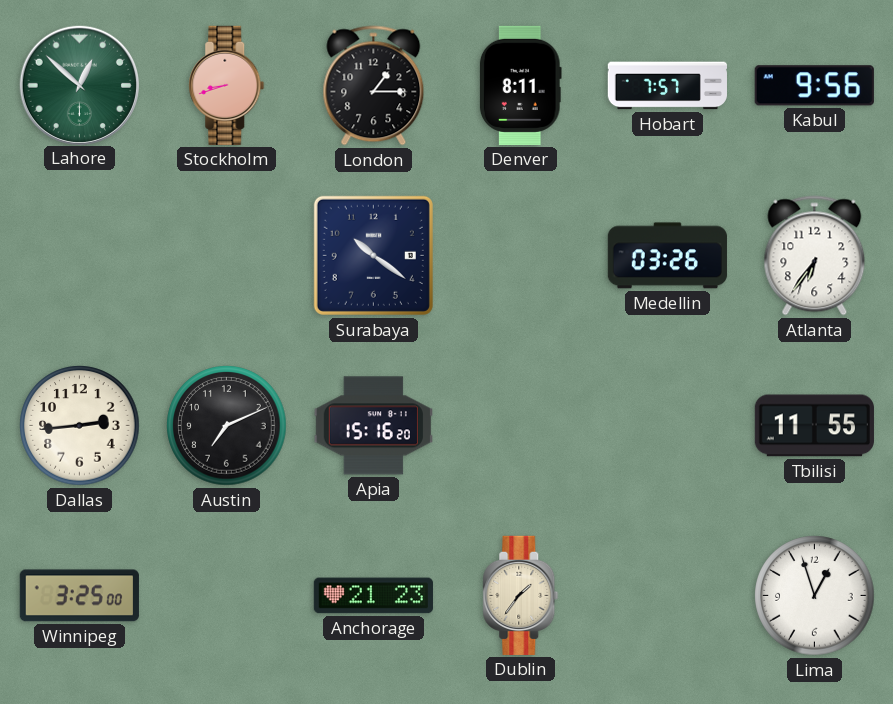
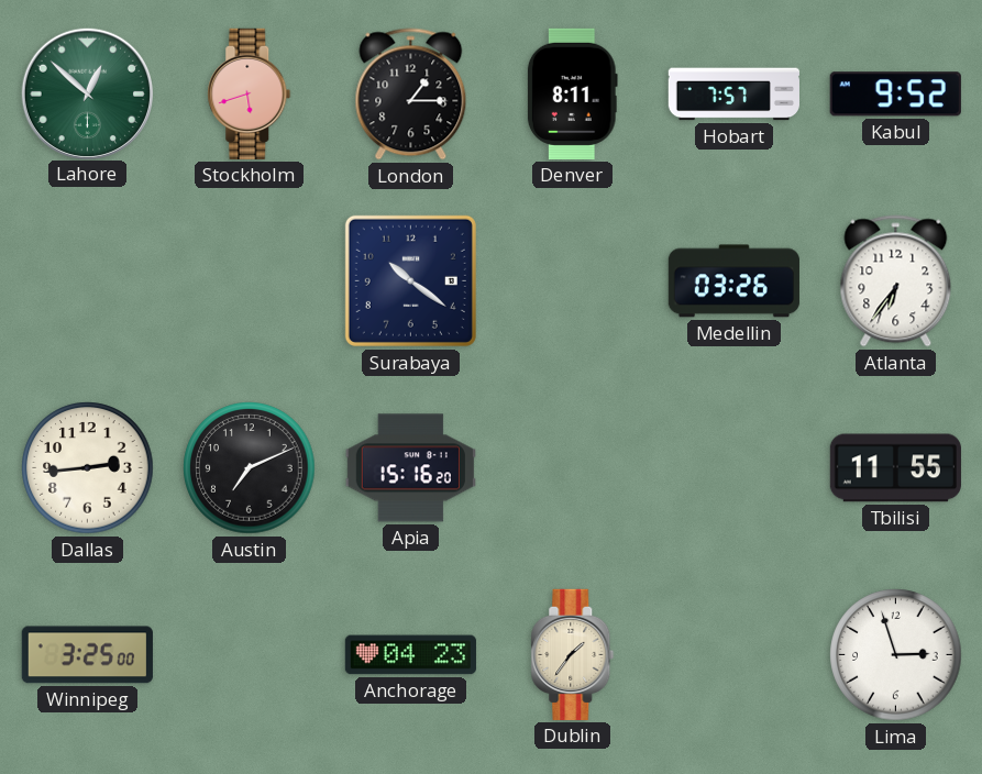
Stockholm: 8:42 -> 5:42
Kabul: 9:56 -> 9:52
Anchorage: 21:23 -> 04:23
Lima: 12:57 -> 2:57
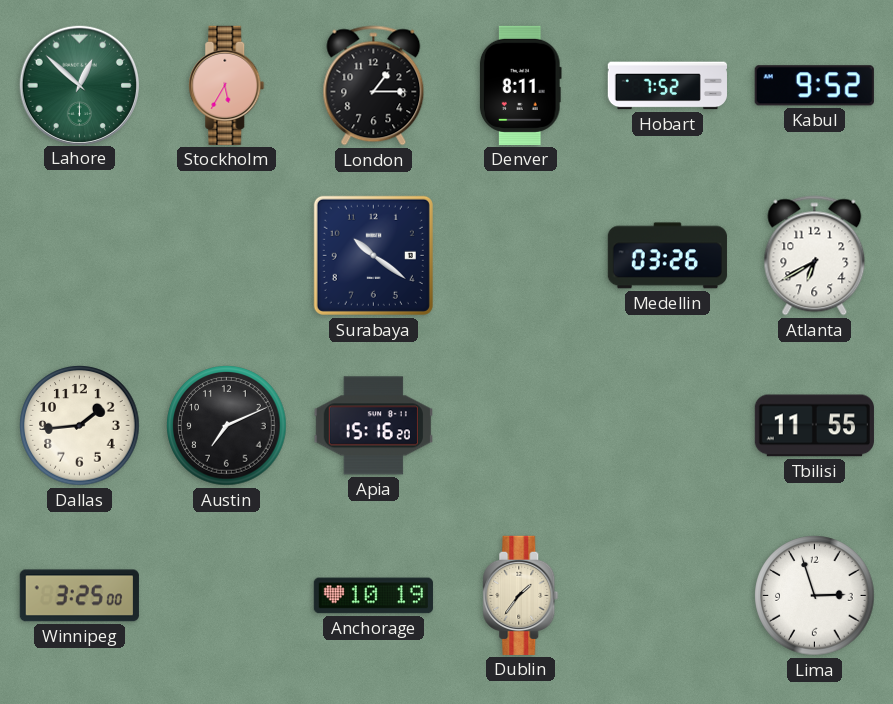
Stockholm: 5:42 -> 5:35
Hobart: 7:57 -> 7:52
Atlanta: 6:36 -> 6:40
Dallas: 2:44 -> 1:44
Anchorage: 04:23 -> 10:19
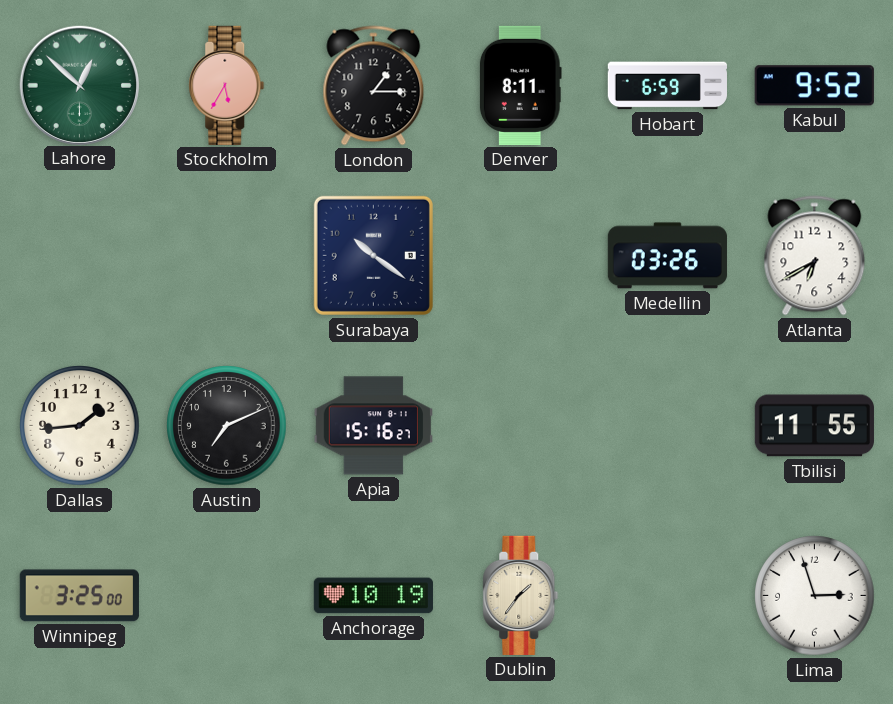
Hobart: 7:52 -> 6:59
Apia: 15:16:20 -> 15:16:27
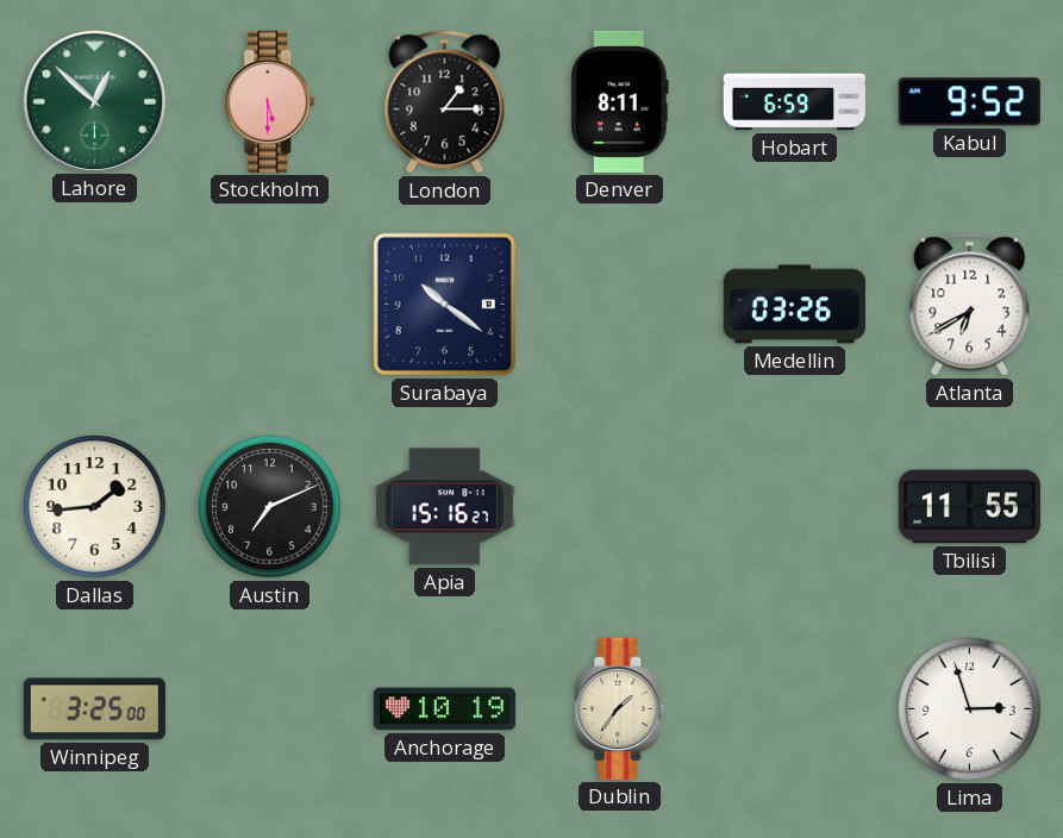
Stockholm: 5:35 -> 5:30
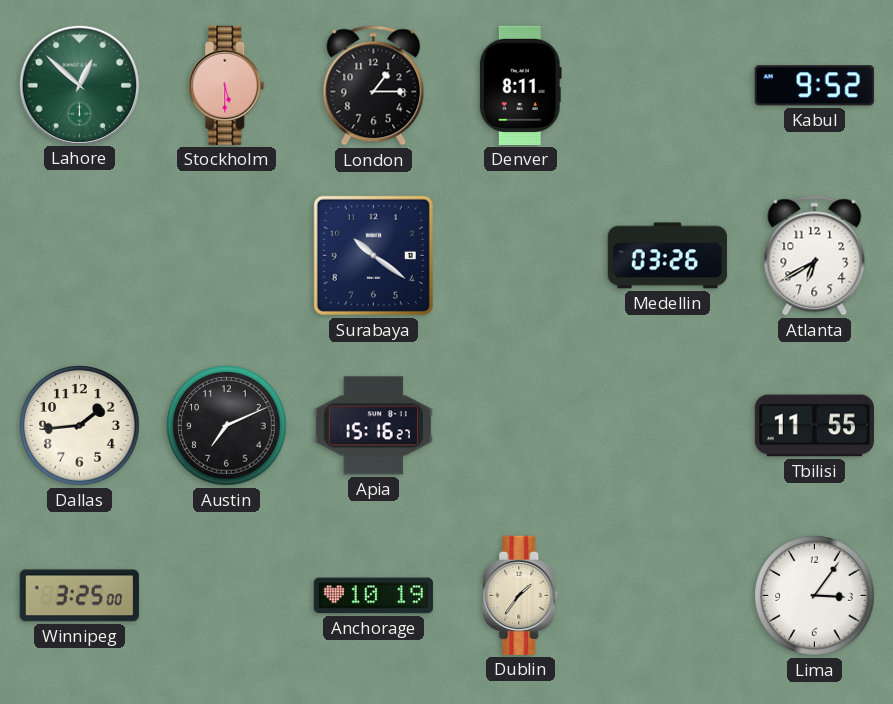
Hobart: 6:59 -> none
Lima: 2:57 -> 3:06
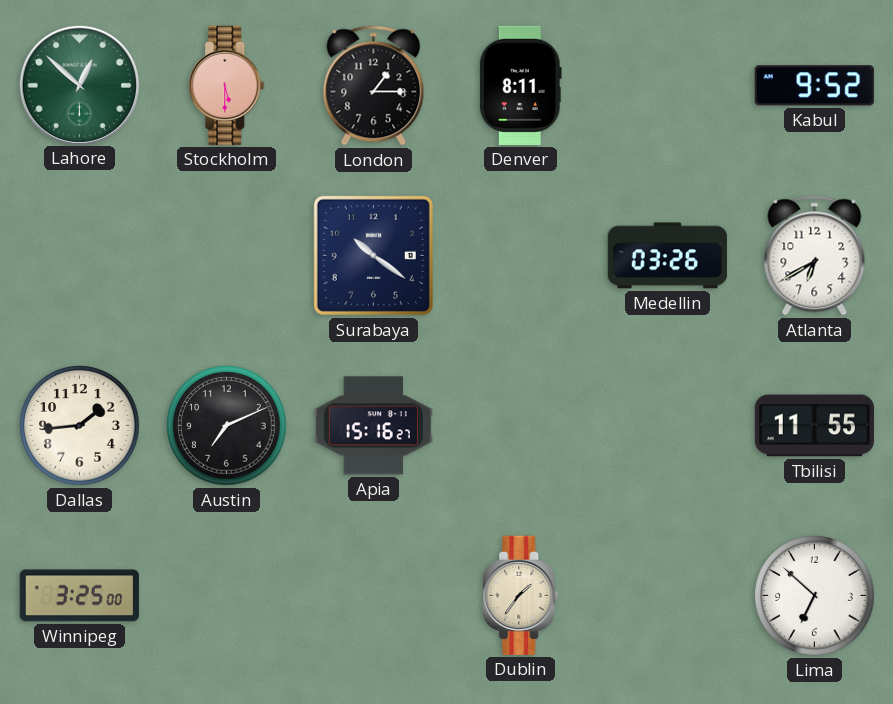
Anchorage: 10:19 -> none
Lima: 3:06 -> 6:52
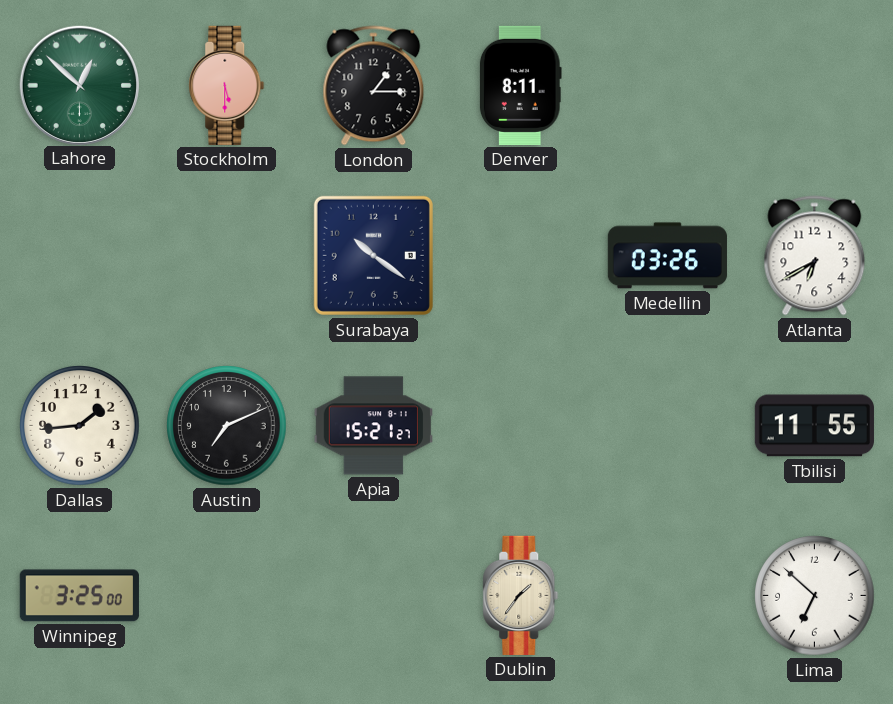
Kabul: 9:52 -> none
Apia: 15:16 -> 15:21
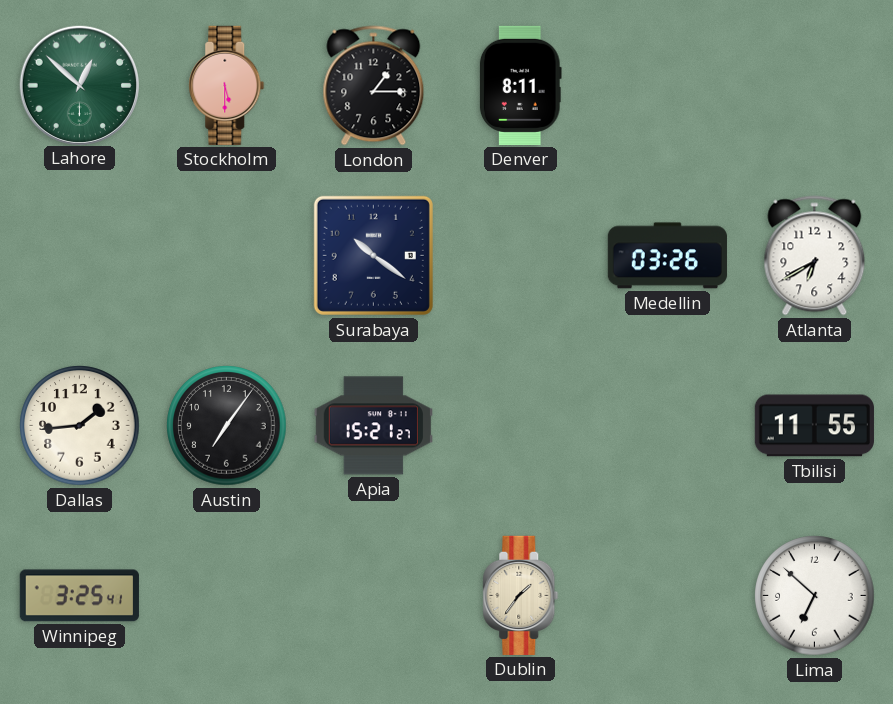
Austin: 7:11 -> 7:06
Winnipeg: 3:25:00 -> 3:25:41
